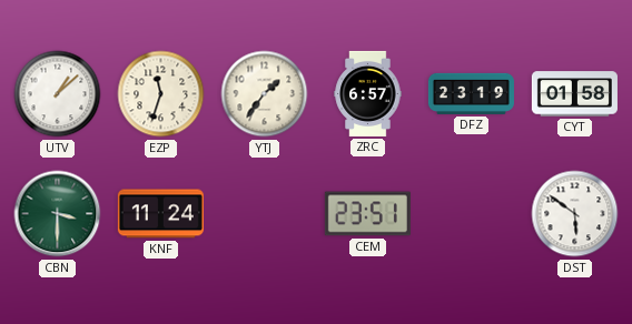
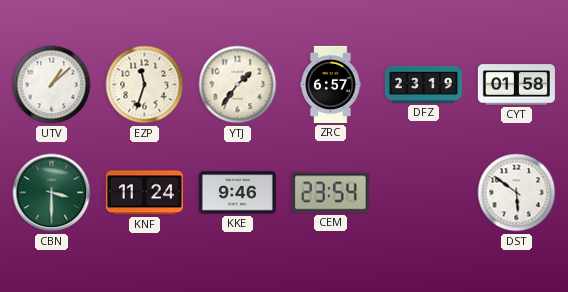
KKE: none -> 9:46
CEM: 23:51 -> 23:54
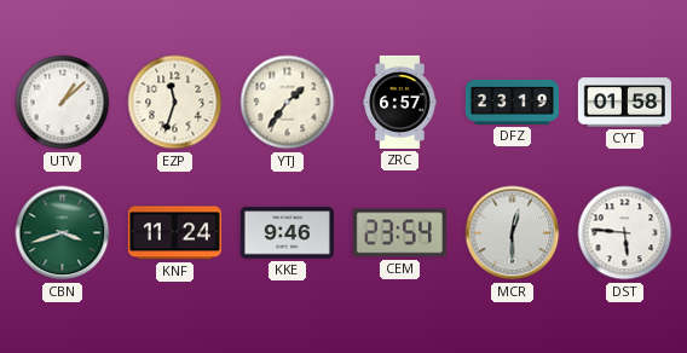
CBN: 3:30 -> 3:42
MCR: none -> 12:30
DST: 5:51 -> 5:46
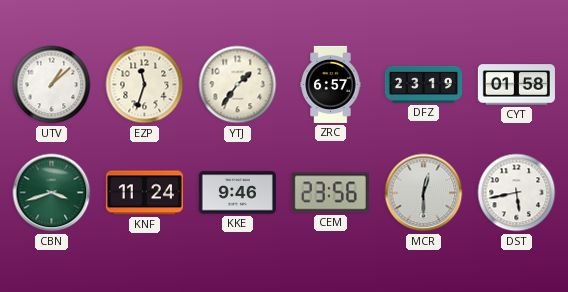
CEM: 23:54 -> 23:56
DST: 5:46 -> 5:43
